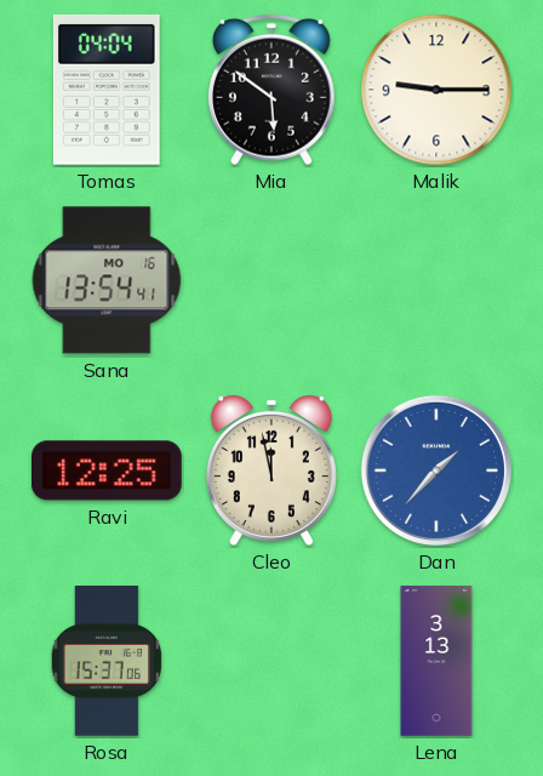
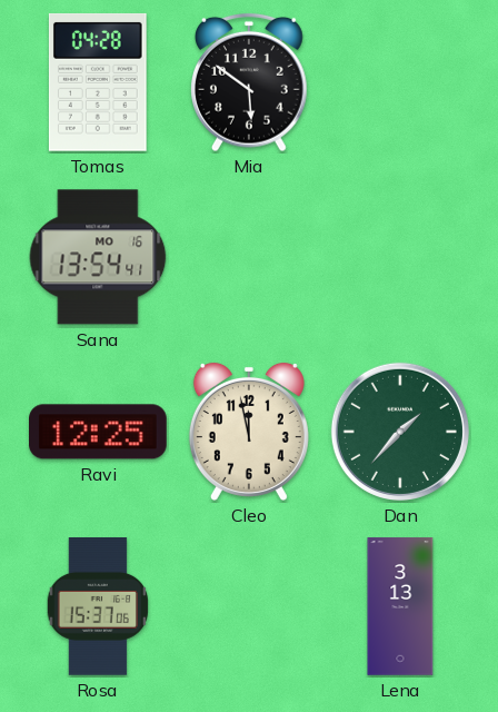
Tomas: 04:04 -> 04:28
Malik: 9:15 -> none
Dan dial: blue -> green
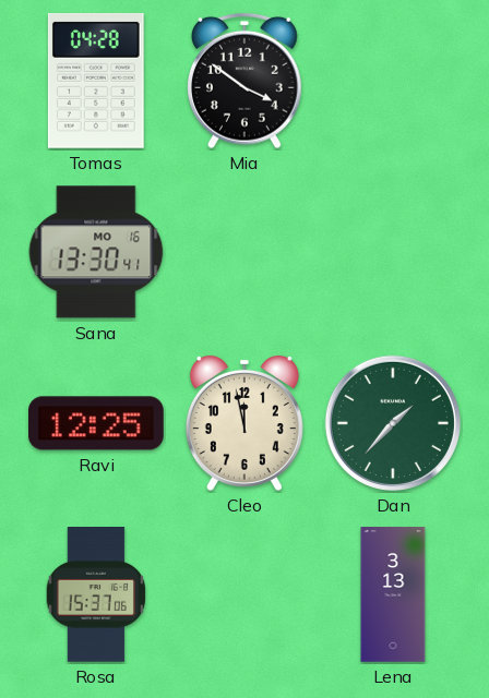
Mia: 5:51 -> 3:51
Sana: 13:54 -> 13:30
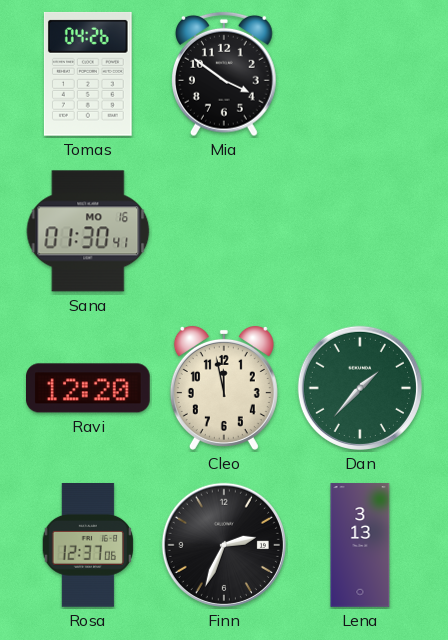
Tomas: 04:28 -> 04:26
Sana: 13:30 -> 01:30
Ravi: 12:25 -> 12:20
Rosa: 15:37 -> 12:37
Finn: none -> 2:34
